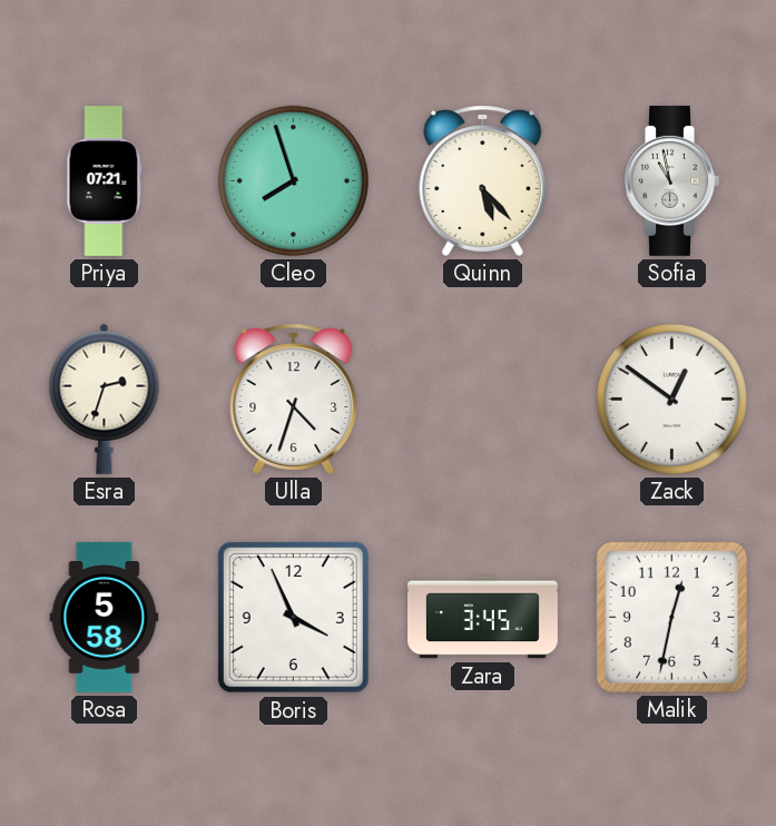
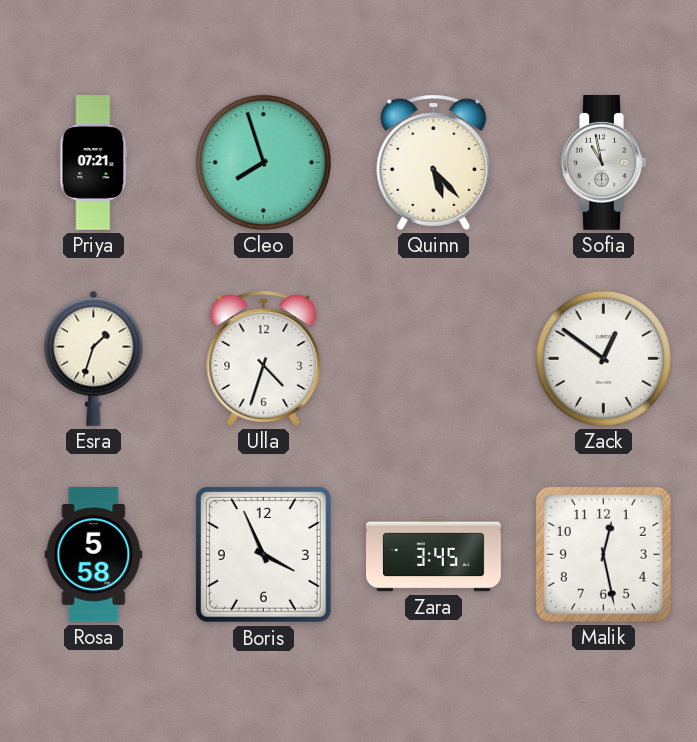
Esra: 2:33 -> 1:33
Malik: 12:32 -> 12:28
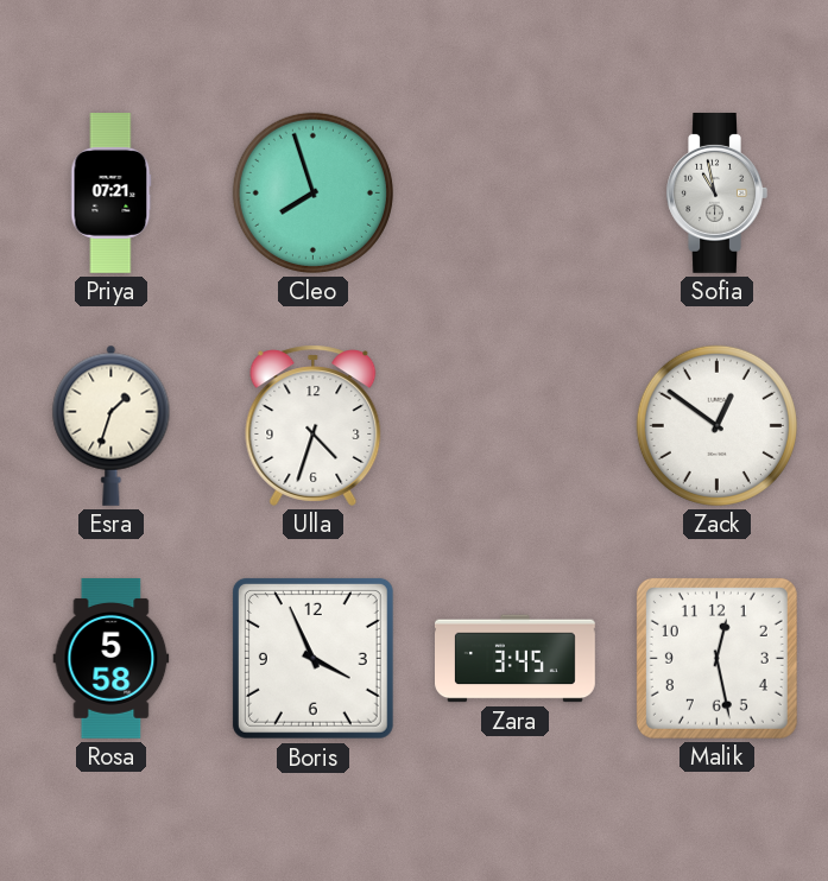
Quinn: 5:23 -> none
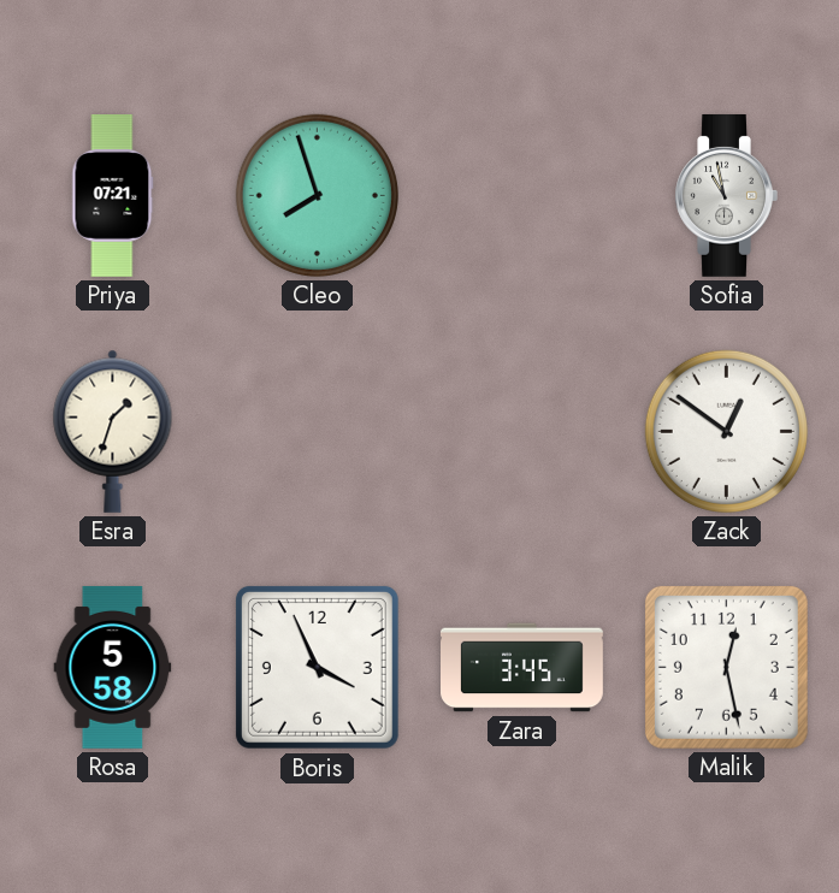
Ulla: 4:33 -> none
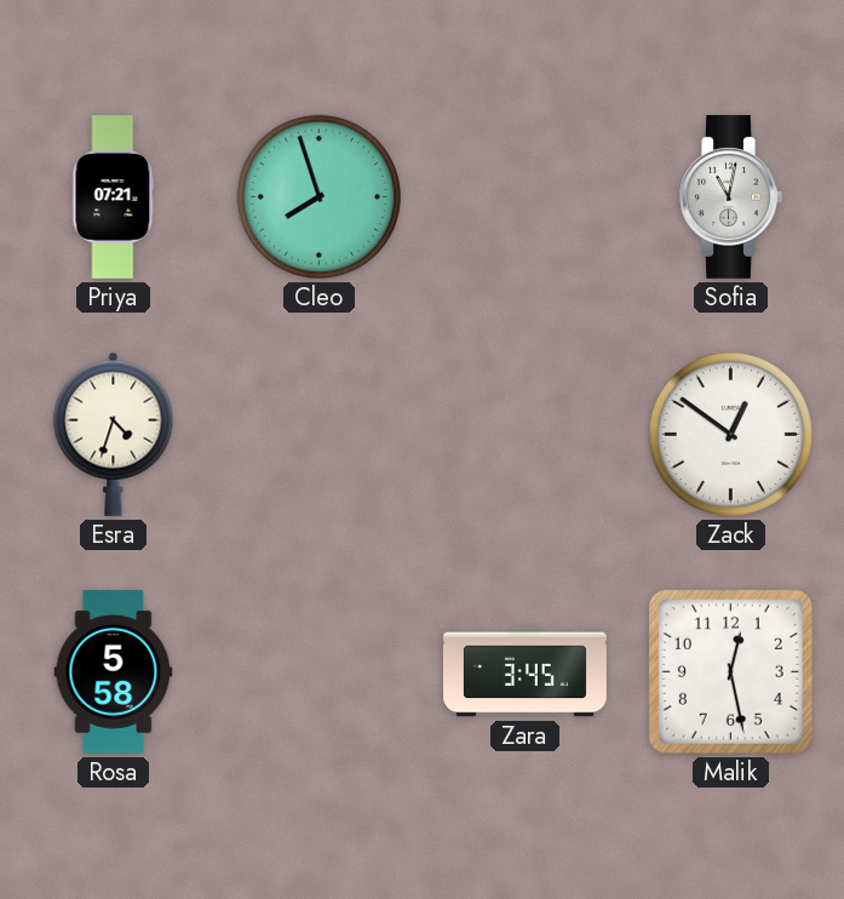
Sofia: 10:58 -> 11:02
Esra: 1:33 -> 4:33
Boris: 3:56 -> none
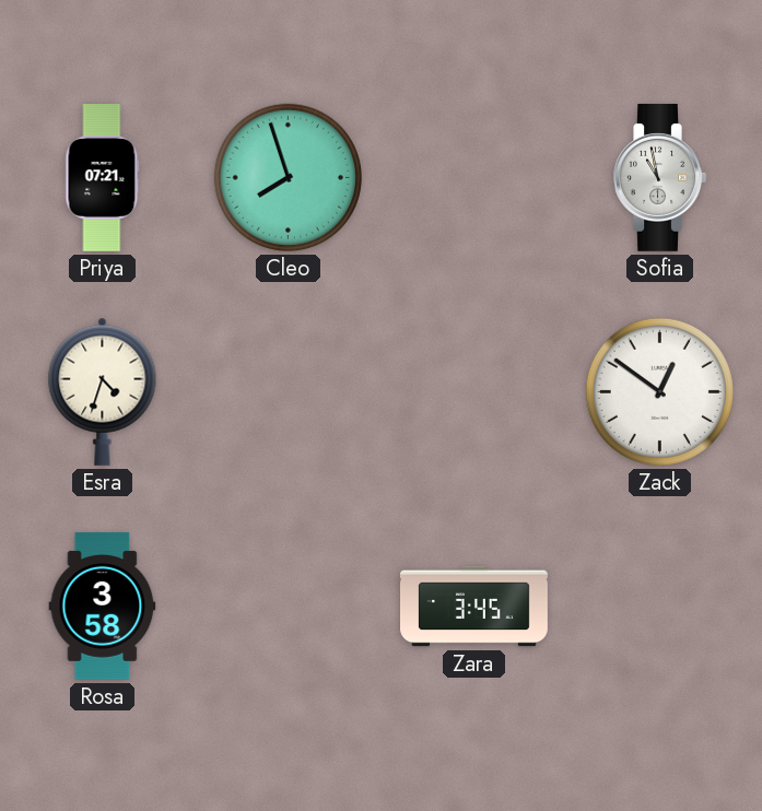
Sofia: 11:02 -> 10:58
Rosa: 5:58 -> 3:58
Malik: 12:28 -> none
